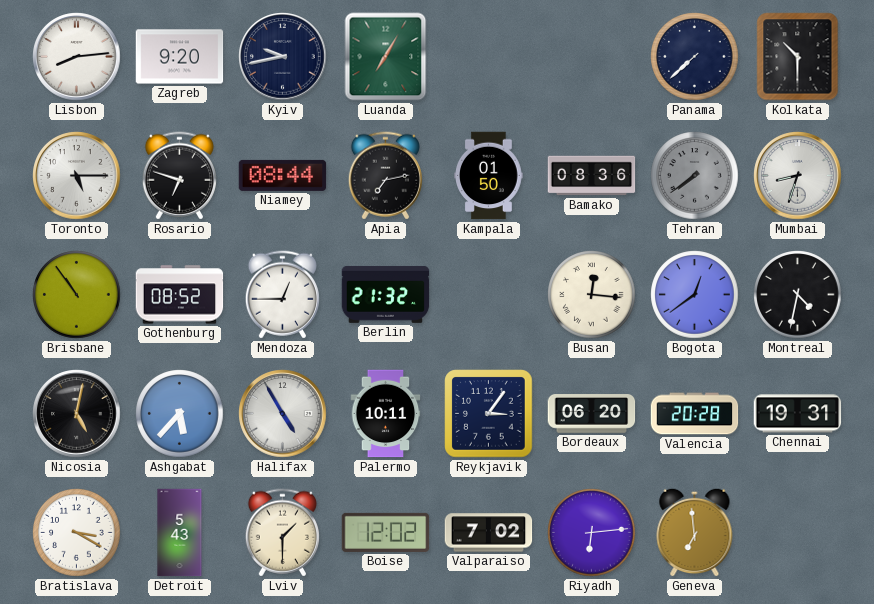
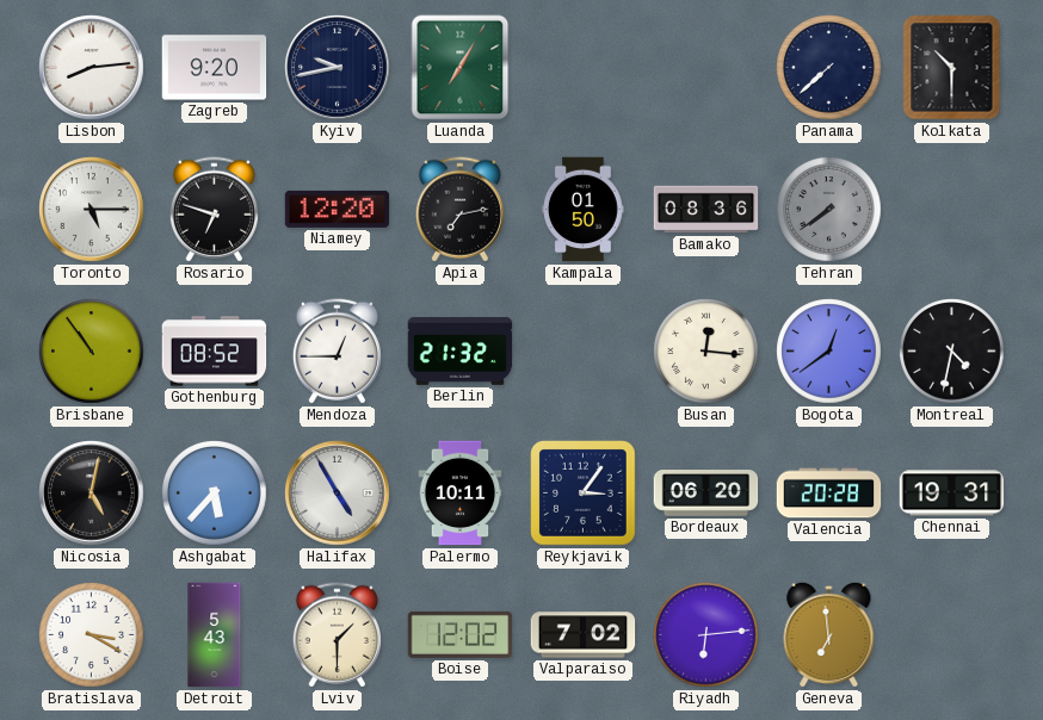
Niamey: 08:44 -> 12:20
Mumbai: 8:33 -> none
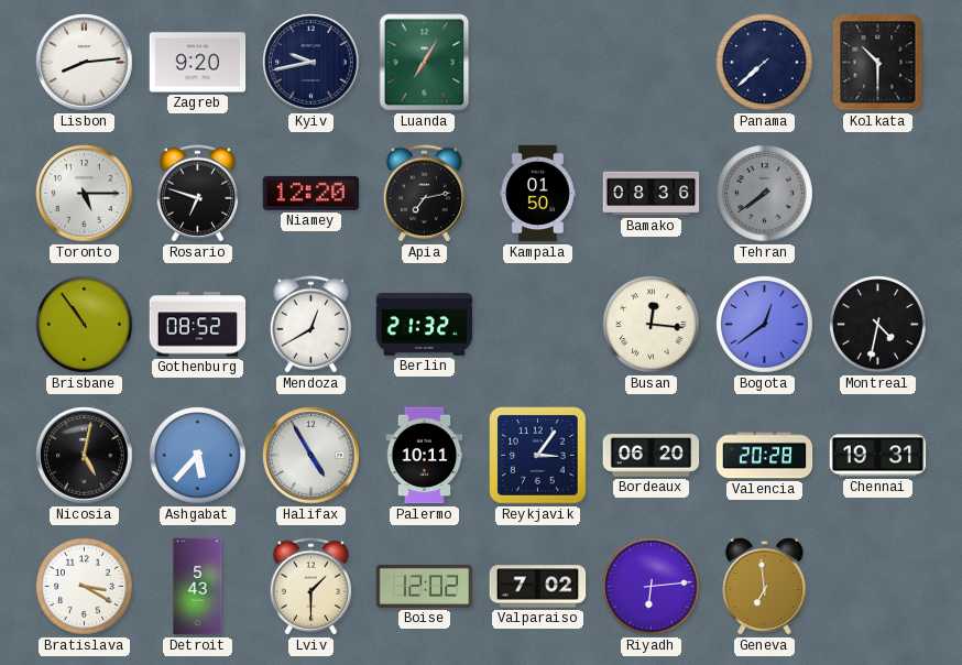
Mendoza: 12:45 -> 12:40
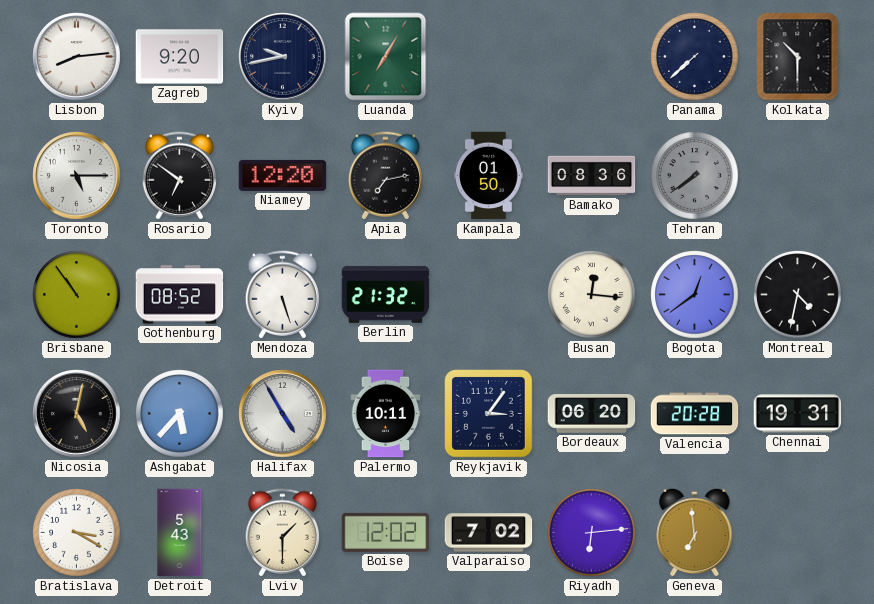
Rosario: 6:48 -> 6:51
Mendoza: 12:40 -> 5:27
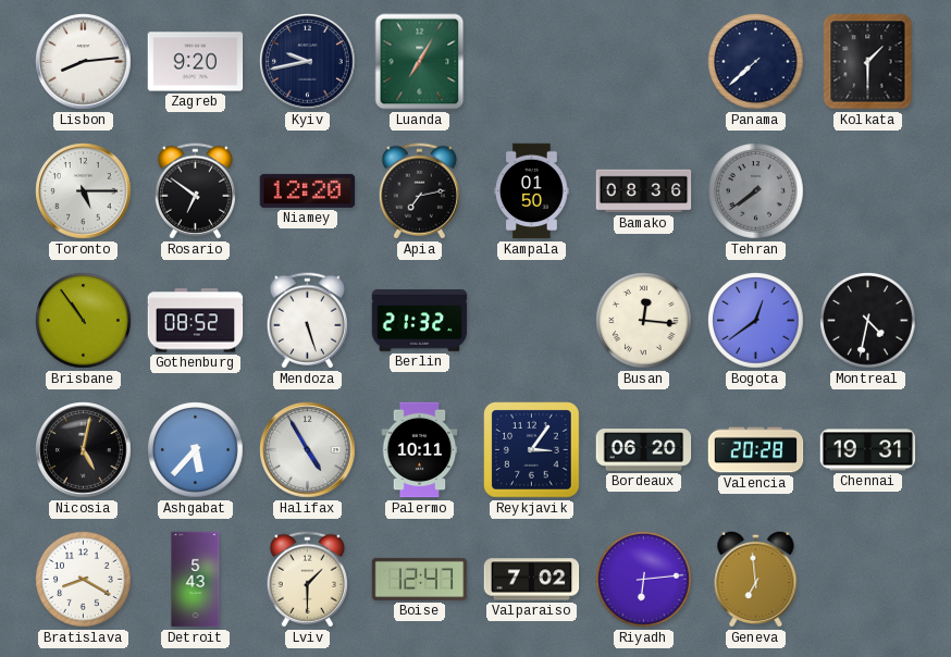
Kolkata: 10:30 -> 1:30
Bratislava: 3:20 -> 8:20
Boise: 12:02 -> 12:47
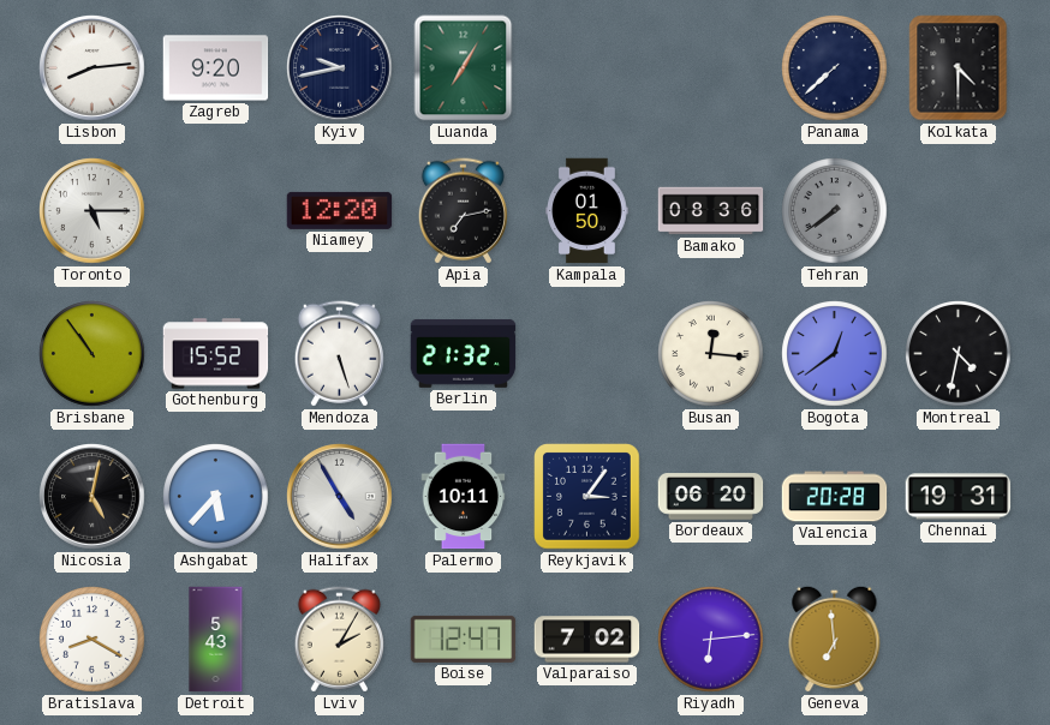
Kolkata: 1:30 -> 4:30
Rosario: 6:51 -> none
Gothenburg: 08:52 -> 15:52
Lviv: 1:30 -> 2:05
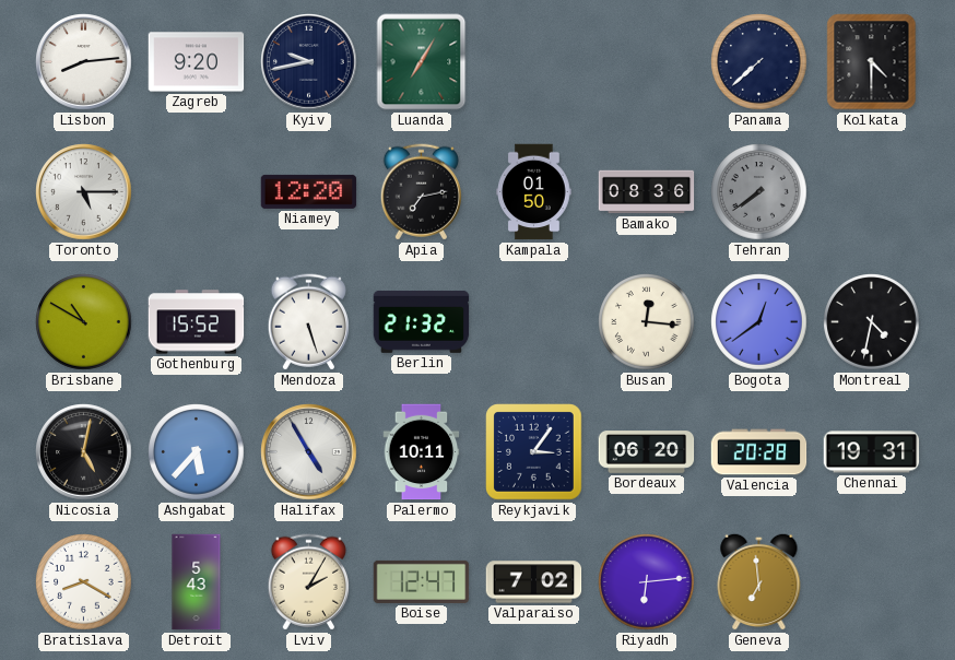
Brisbane: 10:54 -> 10:50
